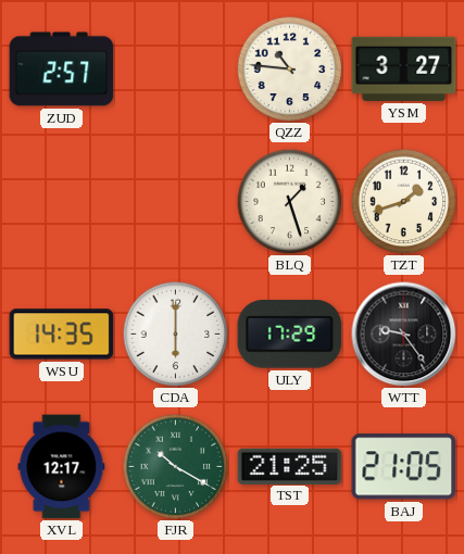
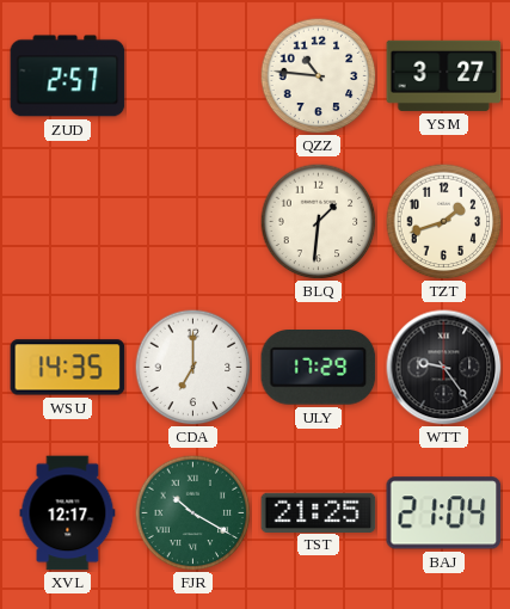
BLQ: 1:27 -> 1:31
CDA: 6:00 -> 7:00
BAJ: 21:05 -> 21:04
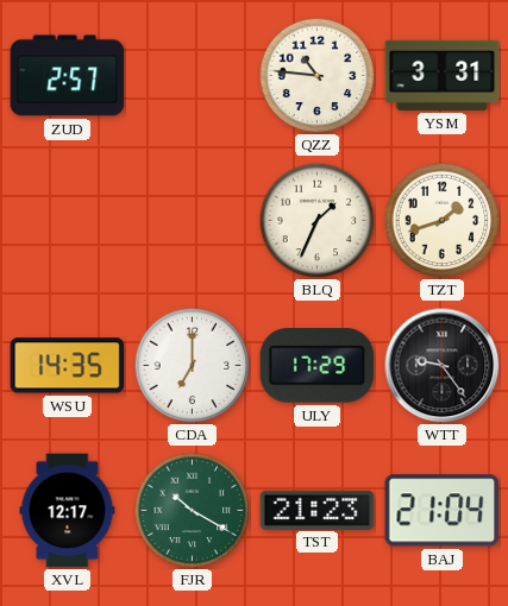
YSM: 3:27 -> 3:31
BLQ: 1:31 -> 1:34
TST: 21:25 -> 21:23
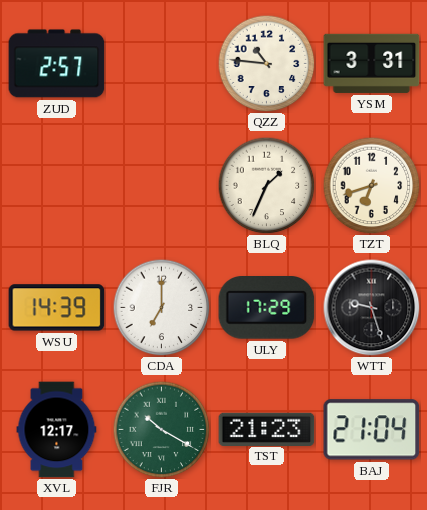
TZT: 1:42 -> 6:42
WSU: 14:35 -> 14:39
WTT: 9:24 -> 9:27
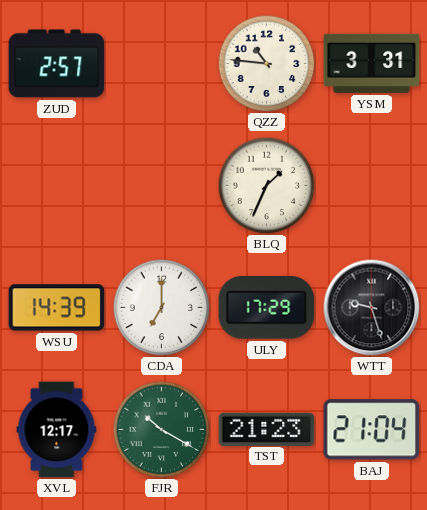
TZT: 6:42 -> none
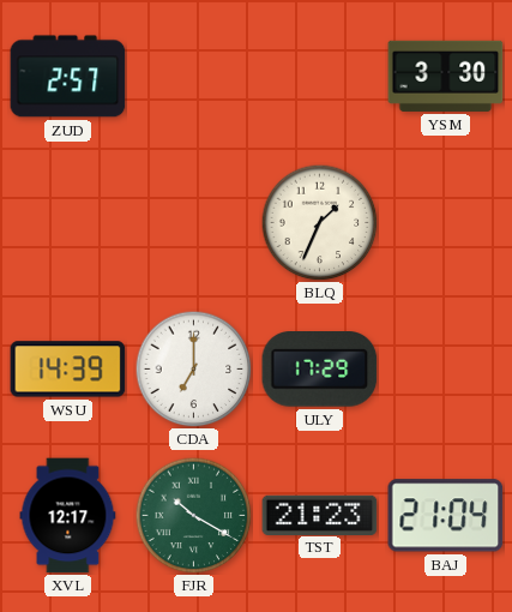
QZZ: 10:46 -> none
YSM: 3:31 -> 3:30
WTT: 9:27 -> none
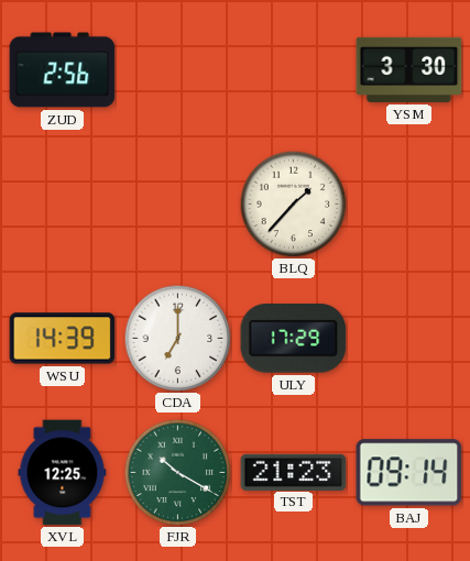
ZUD: 2:57 -> 2:56
BLQ: 1:34 -> 1:37
XVL: 12:17 -> 12:25
BAJ: 21:04 -> 09:14
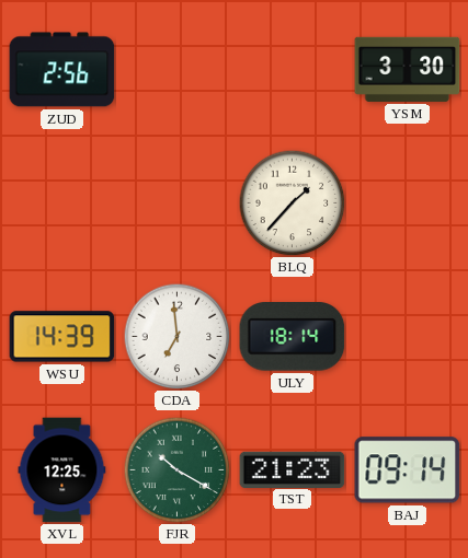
CDA: 7:00 -> 6:59
ULY: 17:29 -> 18:14
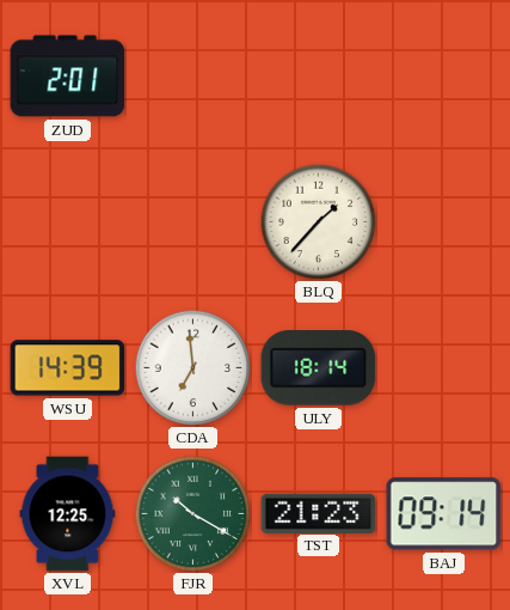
ZUD: 2:56 -> 2:01
YSM: 3:30 -> none
